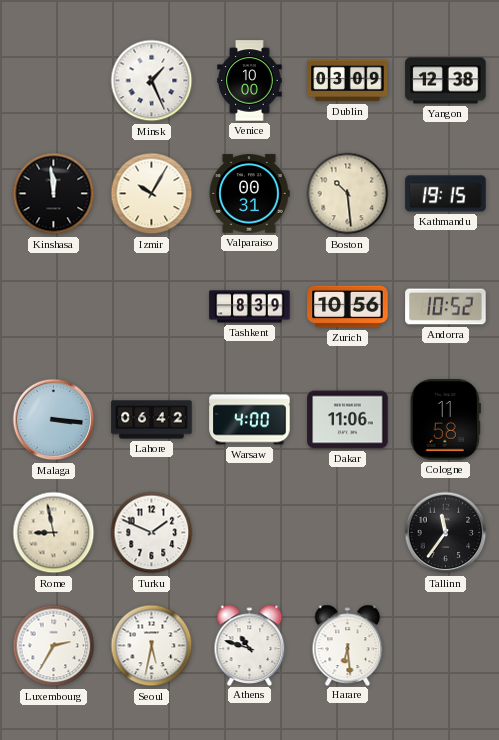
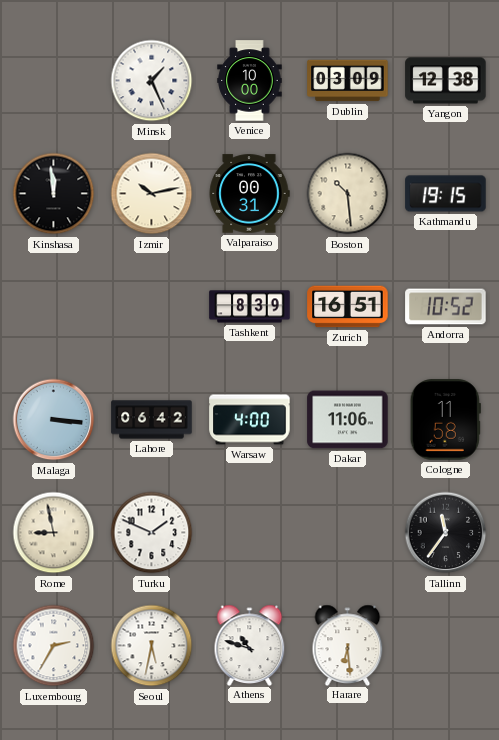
Izmir: 10:05 -> 10:13
Zurich: 10:56 -> 16:51
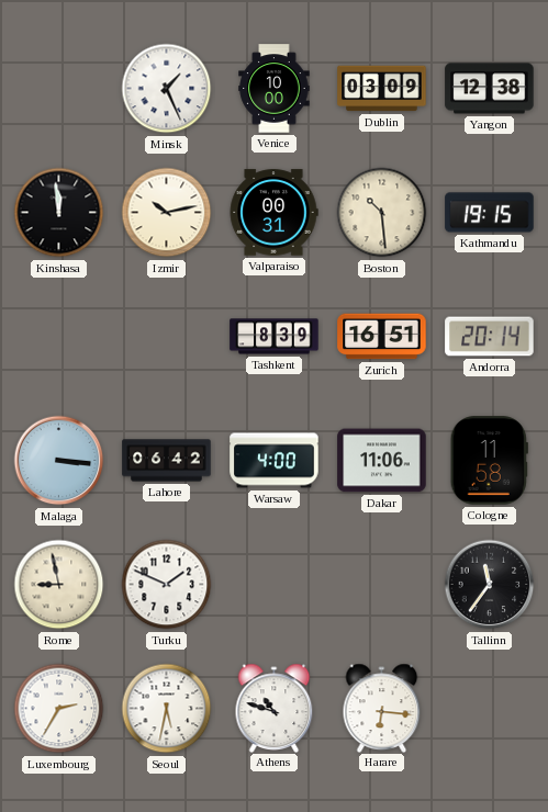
Andorra: 10:52 -> 20:14
Harare: 6:29 -> 6:16
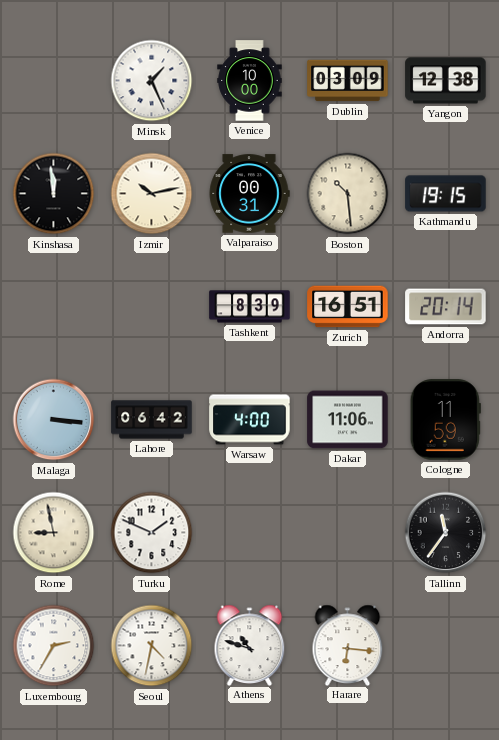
Cologne: 11:58 -> 11:59
Seoul: 5:32 -> 4:32
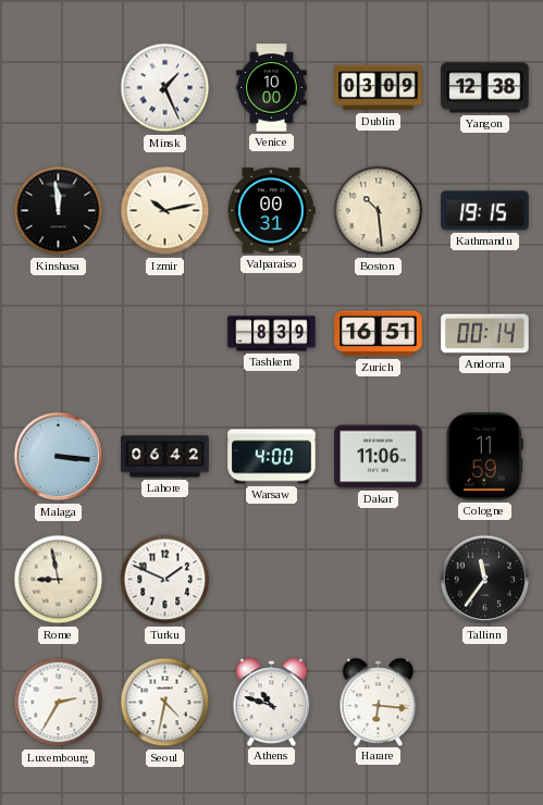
Andorra: 20:14 -> 00:14
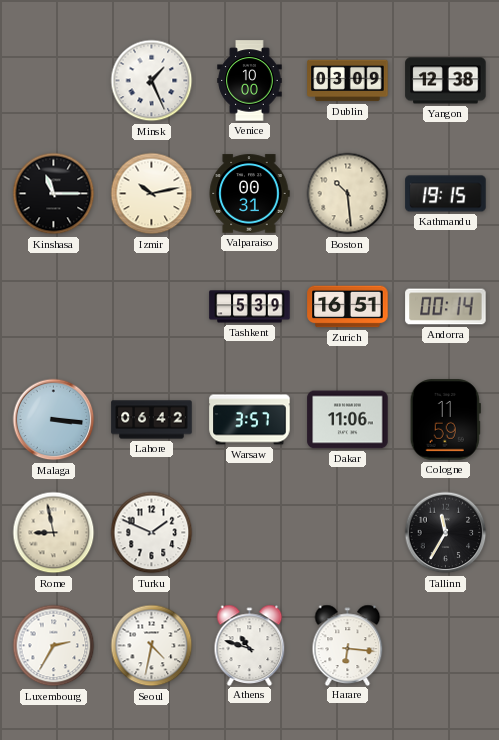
Kinshasa: 11:59 -> 11:15
Tashkent: 8:39 -> 5:39
Warsaw: 4:00 -> 3:57
Tallinn: 11:36 -> 11:35
